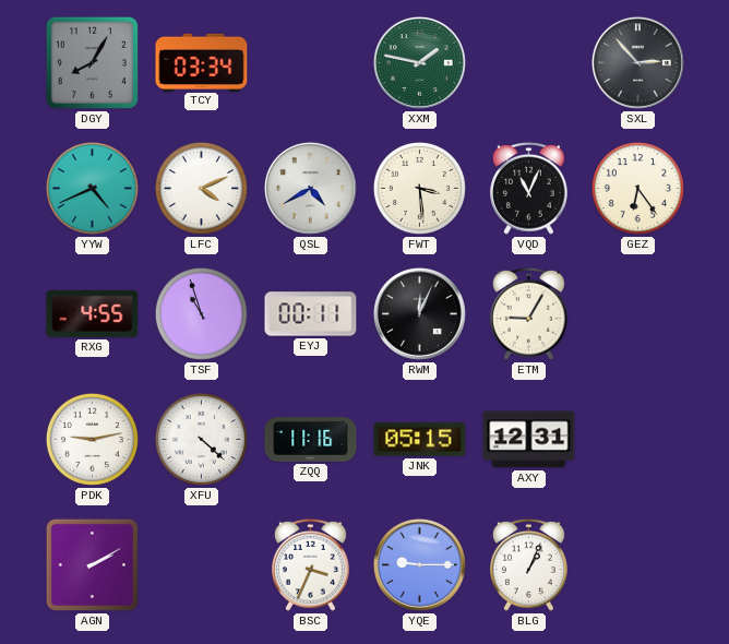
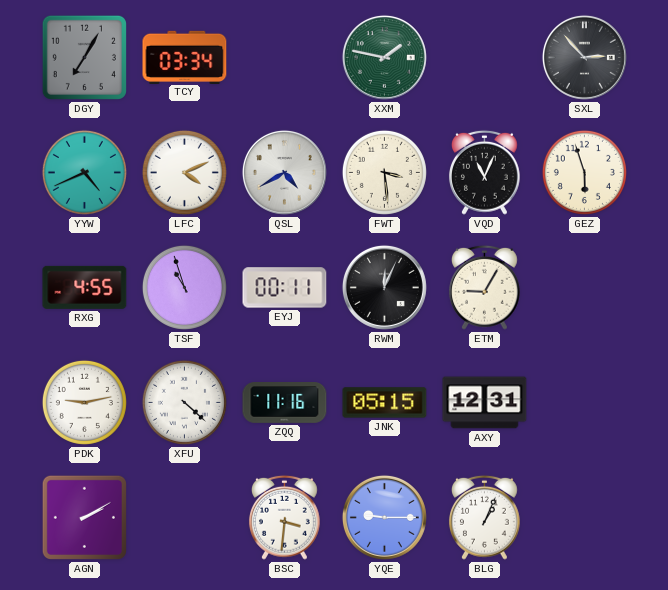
DGY: 8:05 -> 7:05
GEZ: 6:24 -> 5:57
BSC: 3:34 -> 3:31
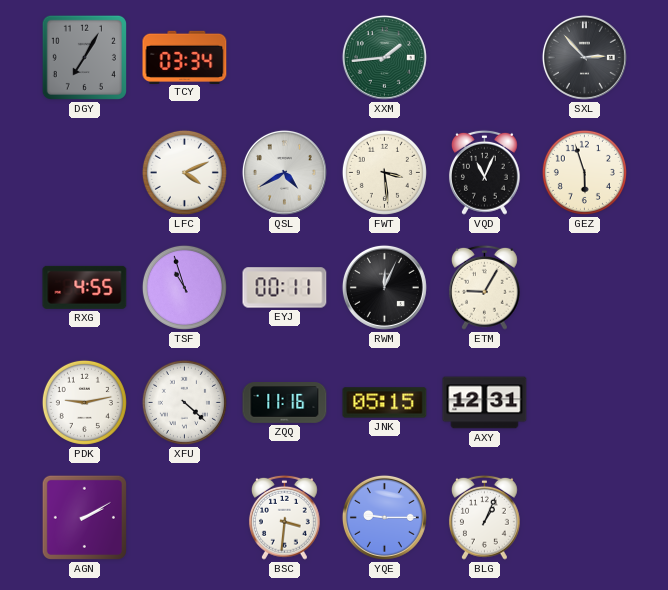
XXM: 1:47 -> 1:44
YYW: 4:41 -> none
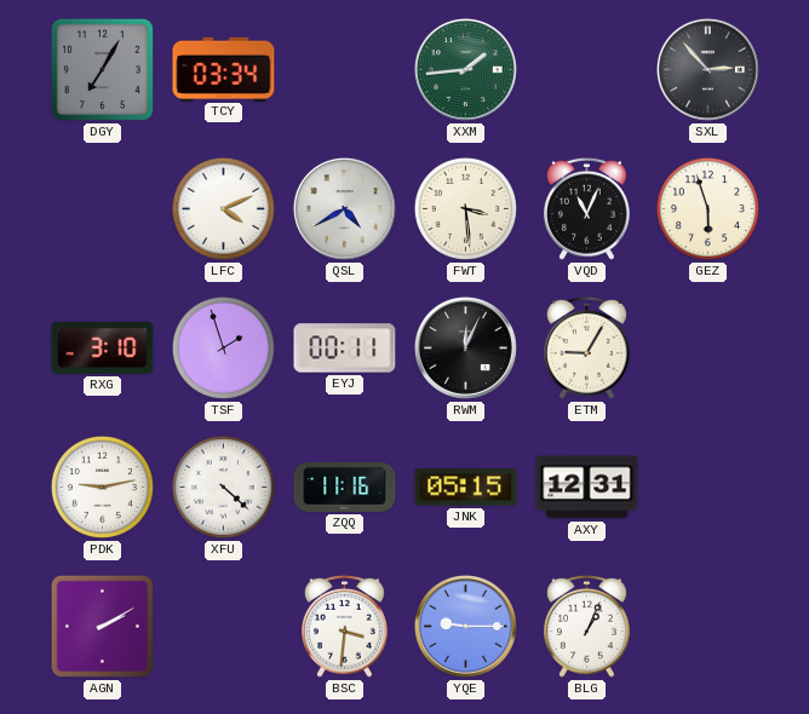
RXG: 4:55 -> 3:10
TSF: 10:57 -> 1:57
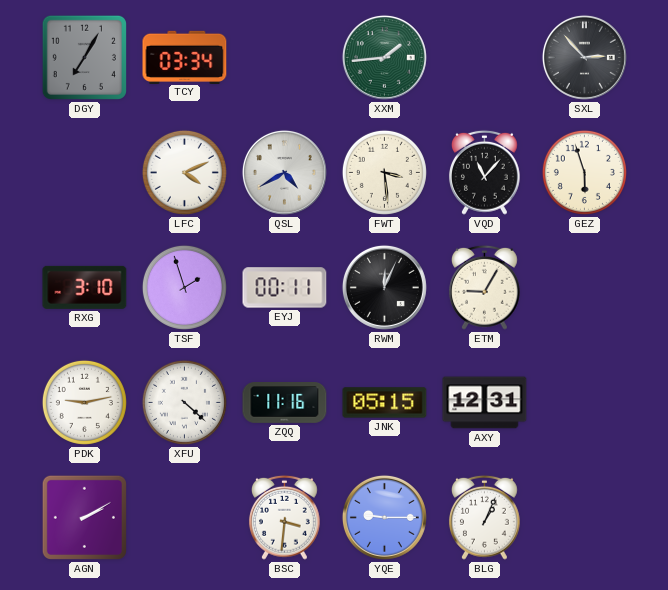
VQD: 11:04 -> 11:07
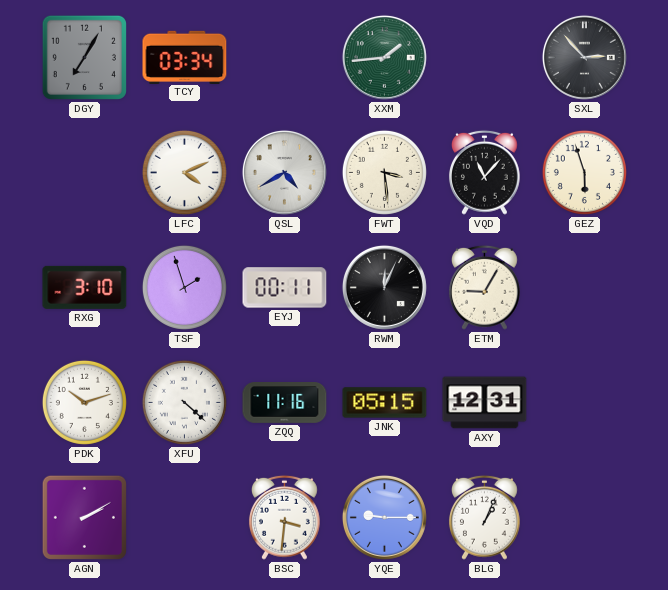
PDK: 9:13 -> 10:12
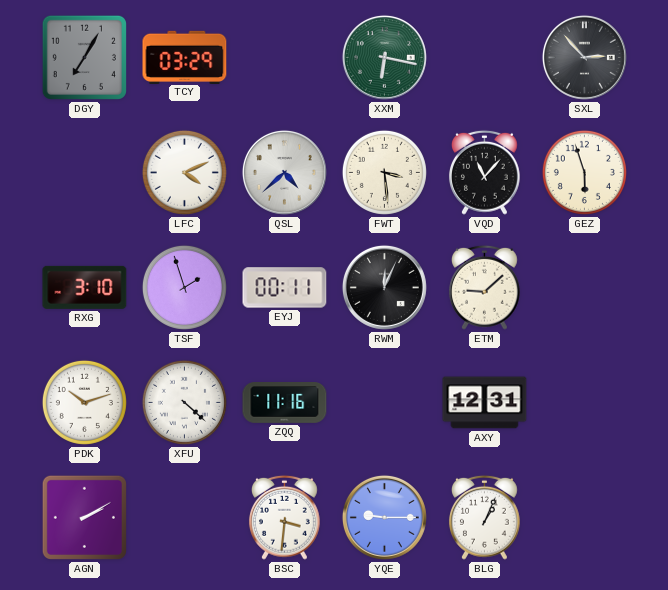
TCY: 03:34 -> 03:29
XXM: 1:44 -> 6:17
QSL: 4:40 -> 4:38
ETM: 9:05 -> 9:08
JNK: 05:15 -> none
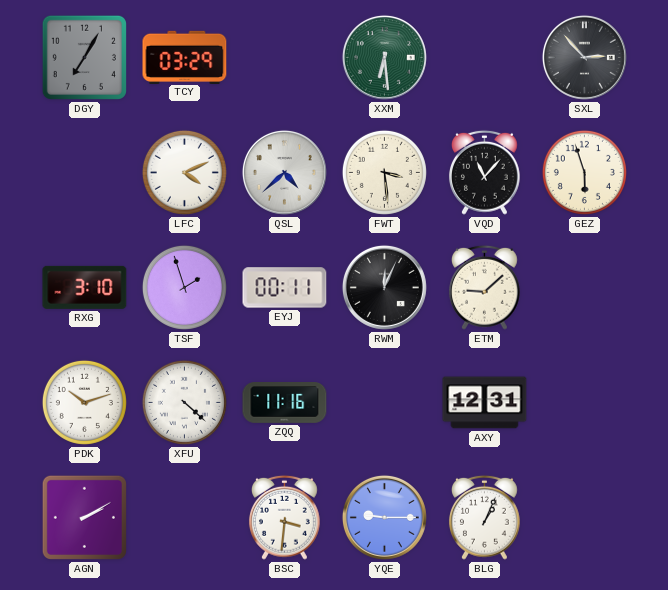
XXM: 6:17 -> 6:29
